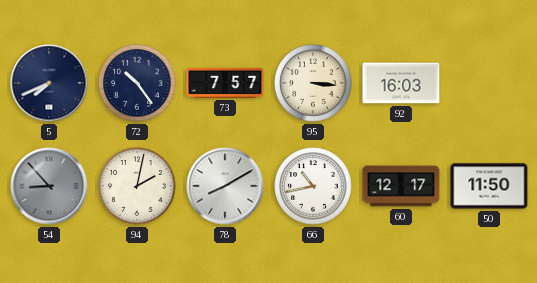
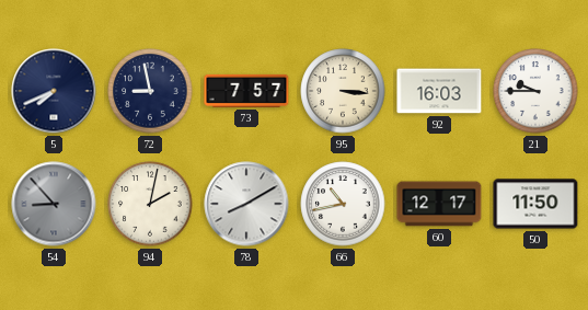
72: 10:24 -> 8:58
21: none -> 9:45
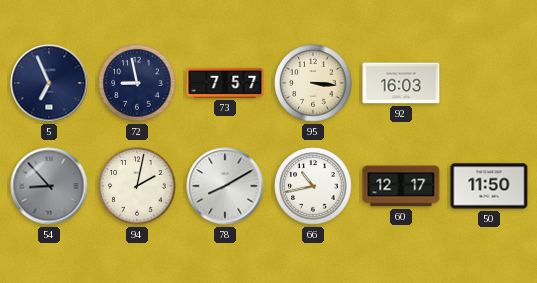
5: 7:41 -> 6:56
21: 9:45 -> none
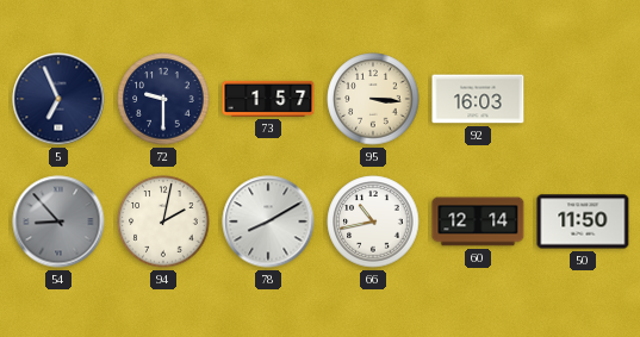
72: 8:58 -> 9:30
73: 7:57 -> 1:57
60: 12:17 -> 12:14
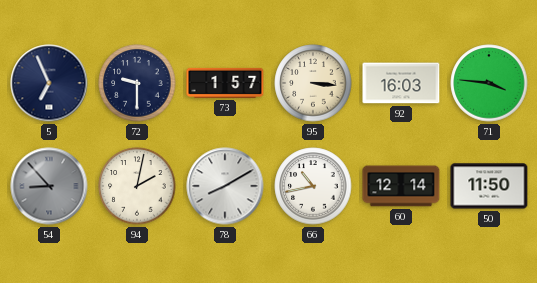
71: none -> 3:46
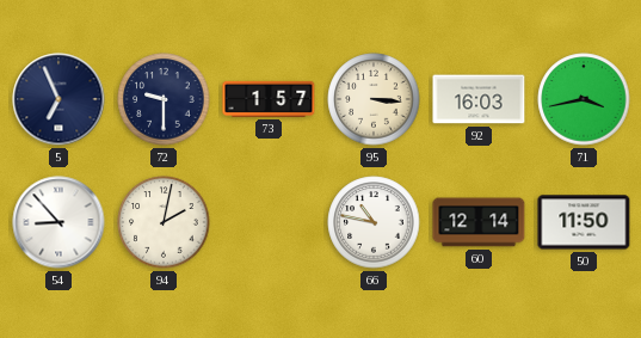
71: 3:46 -> 3:43
54 dial: grey -> white
78: 8:10 -> none
66: 10:43 -> 10:47
